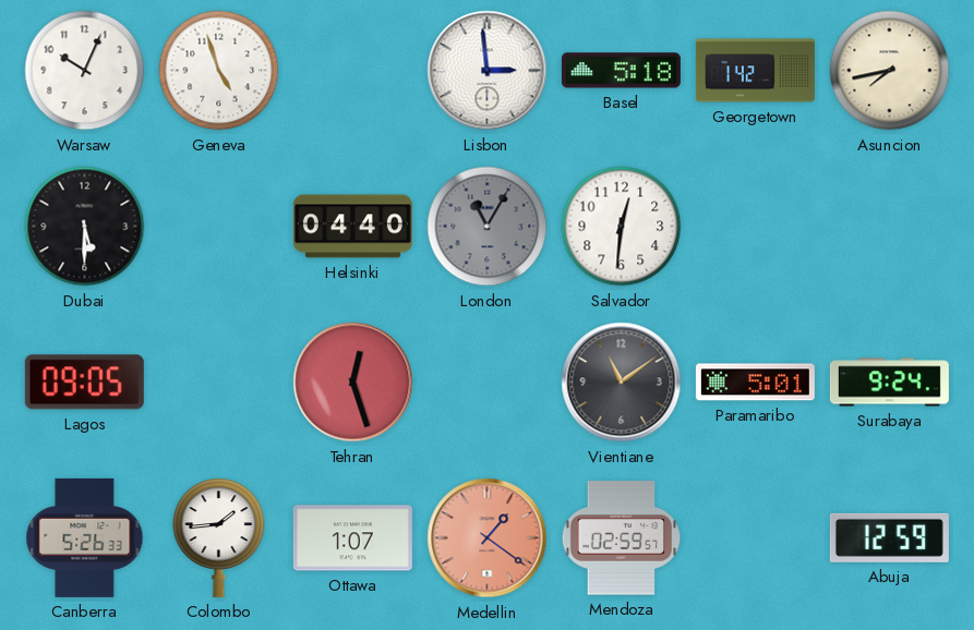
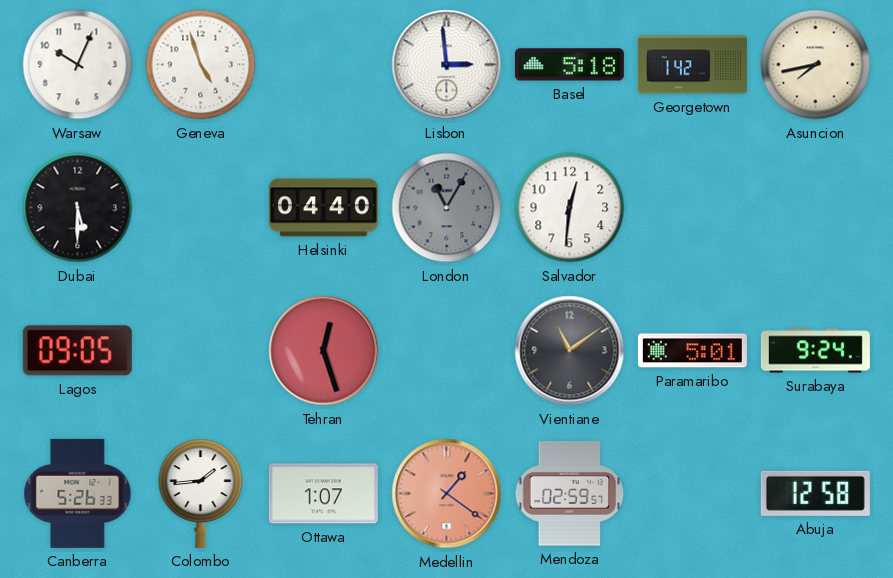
Abuja: 12:59 -> 12:58
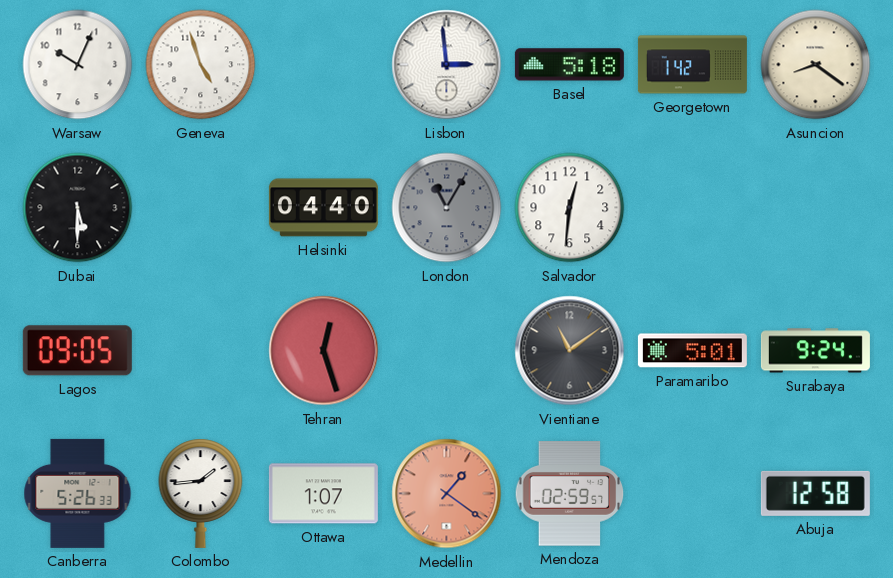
Asuncion: 7:43 -> 8:21
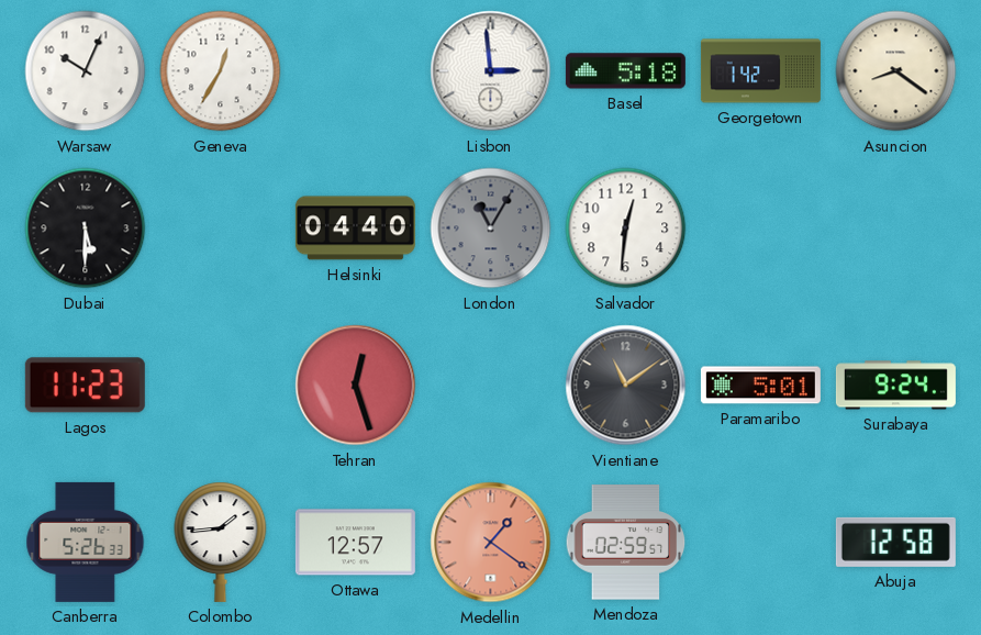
Geneva: 4:57 -> 12:35
Lagos: 09:05 -> 11:23
Ottawa: 1:07 -> 12:57
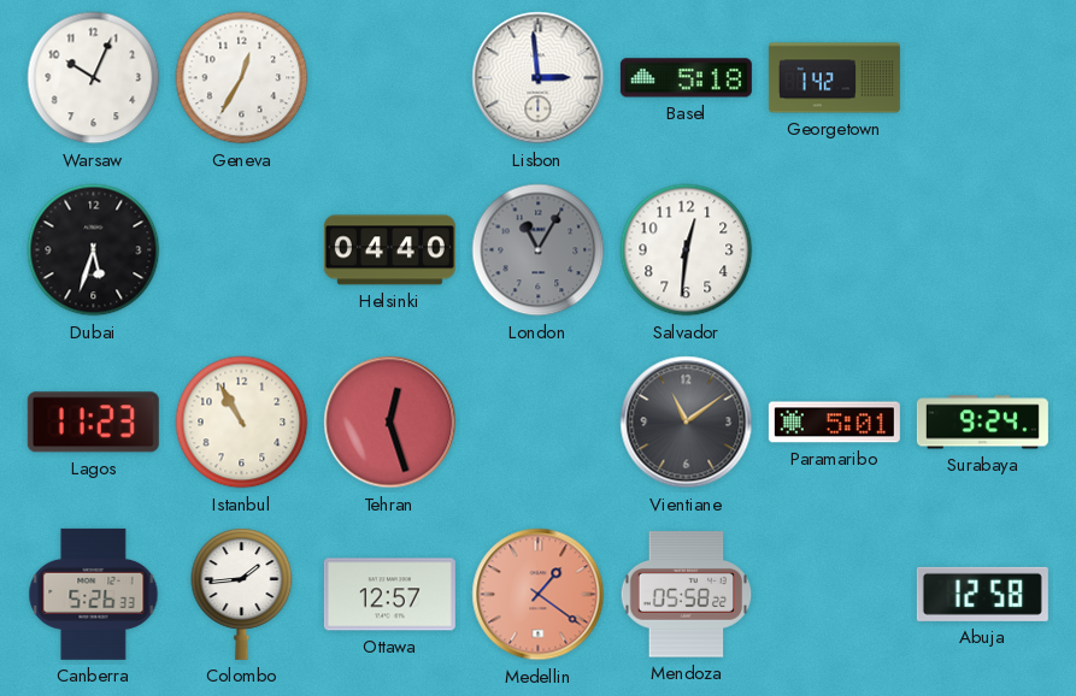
Asuncion: 8:21 -> none
Dubai: 5:30 -> 5:33
Istanbul: none -> 10:55
Mendoza: 02:59 -> 05:58
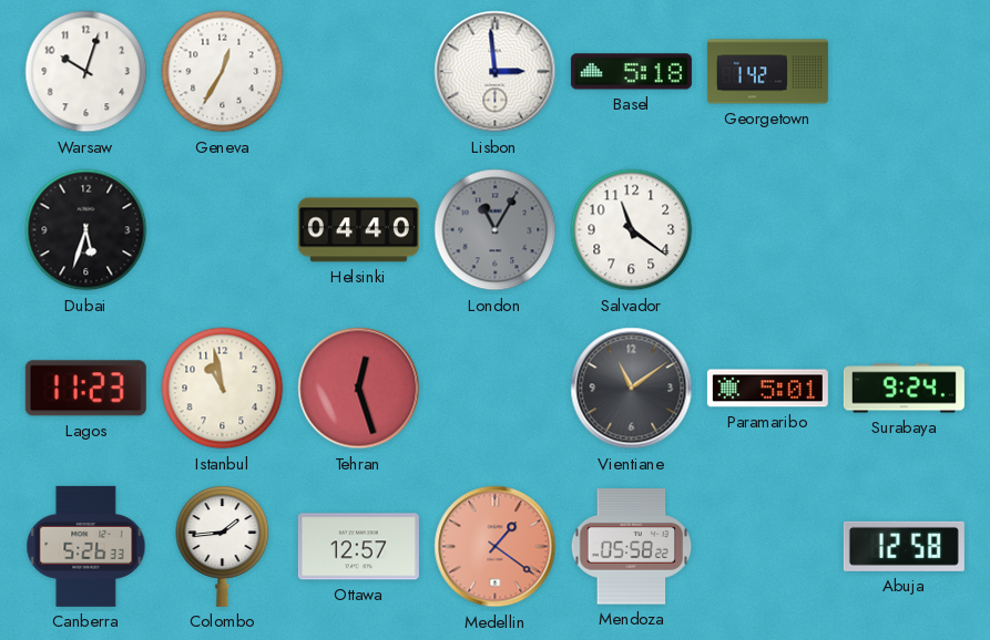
Warsaw: 10:04 -> 10:03
Salvador: 12:31 -> 11:21
Istanbul: 10:55 -> 10:58
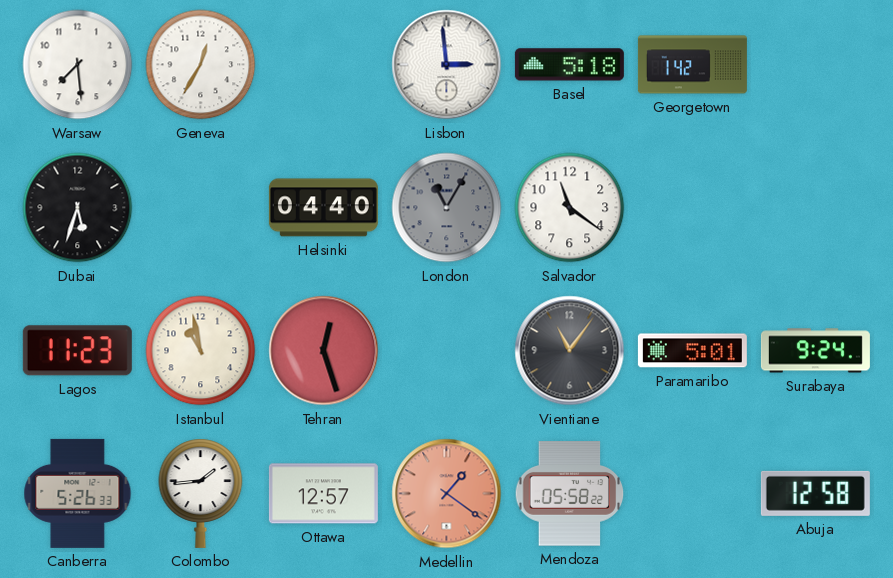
Warsaw: 10:03 -> 7:29
Vientiane: 11:09 -> 11:06
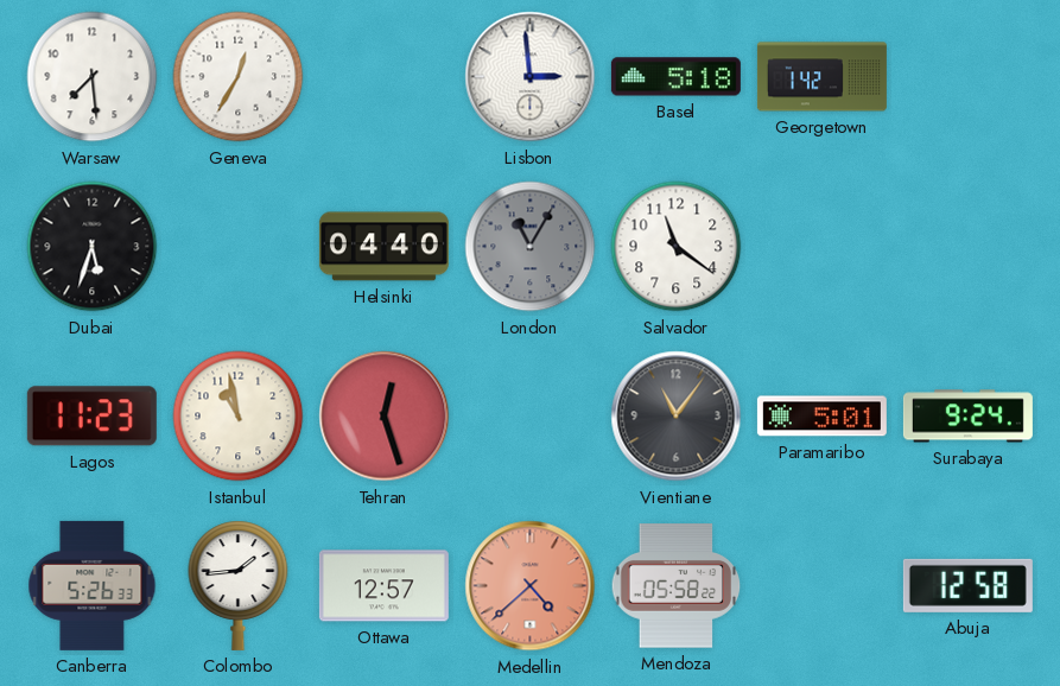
Medellin: 1:21 -> 4:38
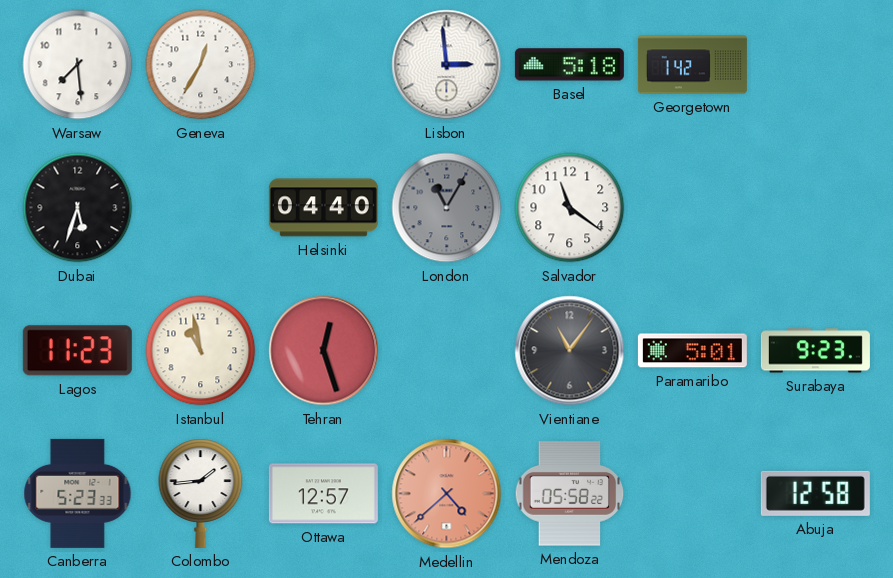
Surabaya: 9:24 -> 9:23
Canberra: 5:26 -> 5:23
